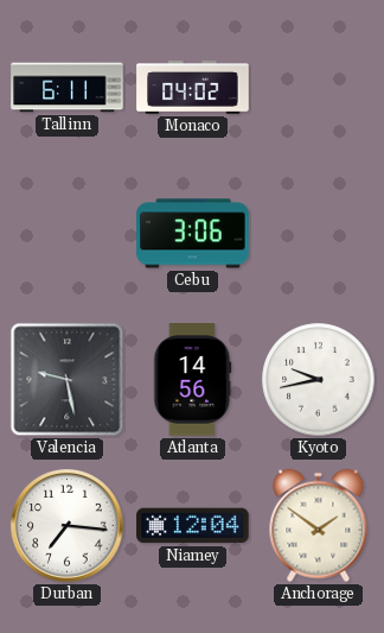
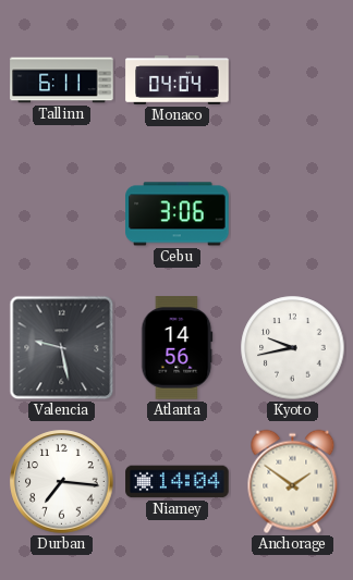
Monaco: 04:02 -> 04:04
Niamey: 12:04 -> 14:04
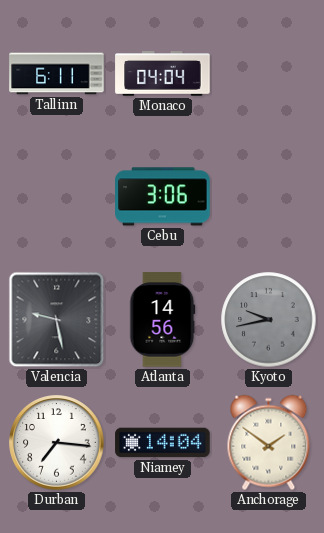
Kyoto dial: white -> grey
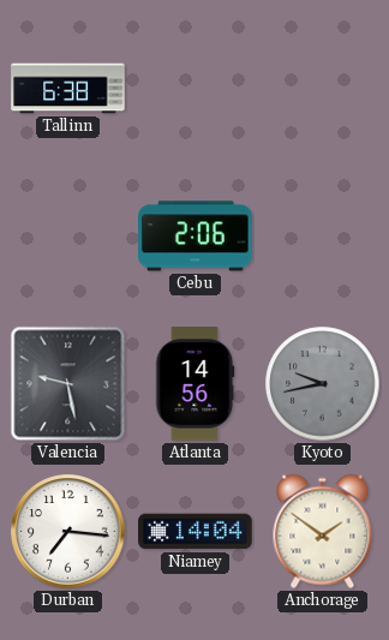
Tallinn: 6:11 -> 6:38
Monaco: 04:04 -> none
Cebu: 3:06 -> 2:06
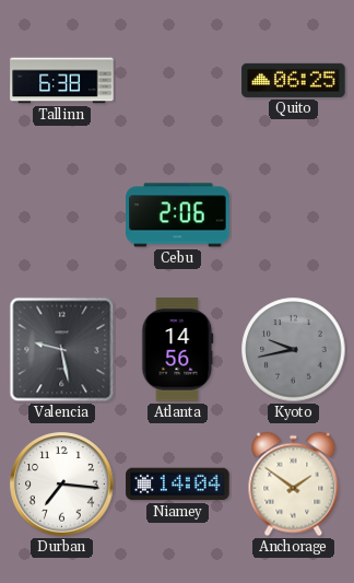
Quito: none -> 06:25
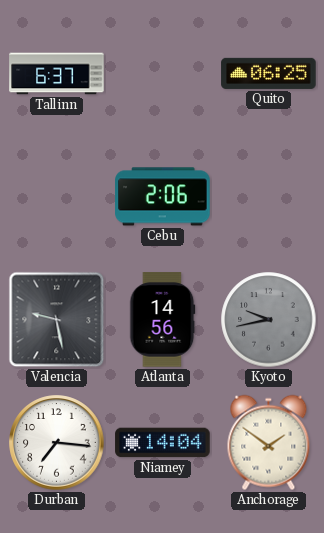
Tallinn: 6:38 -> 6:37
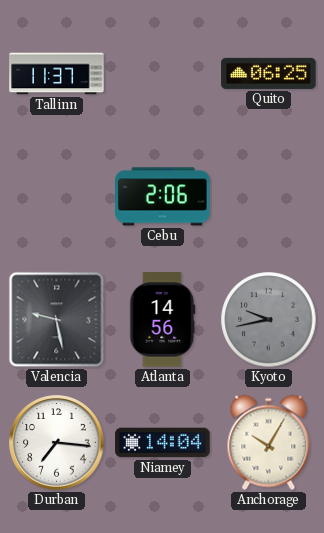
Tallinn: 6:37 -> 11:37
Anchorage: 1:51 -> 10:05
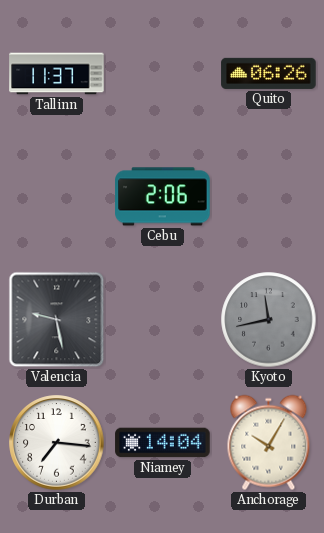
Quito: 06:25 -> 06:26
Atlanta: 14:56 -> none
Kyoto: 9:43 -> 11:43
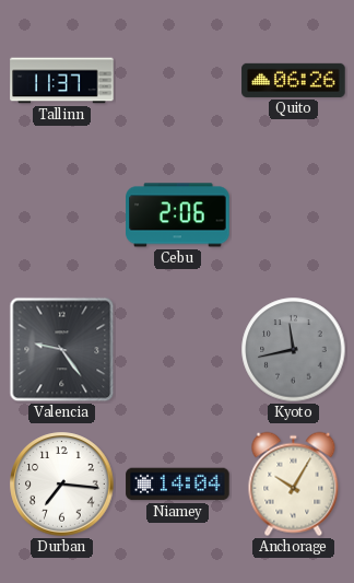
Valencia: 9:28 -> 9:24
